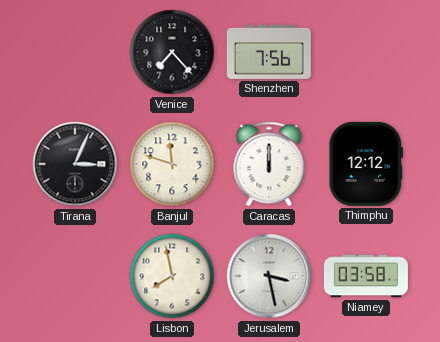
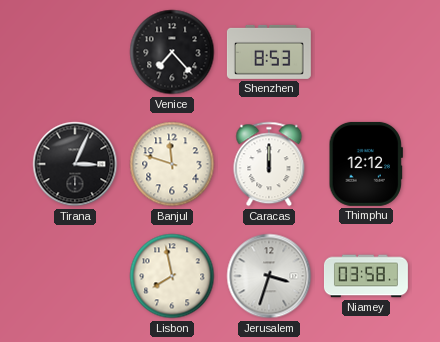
Shenzhen: 7:56 -> 8:53
Jerusalem: 3:28 -> 3:33
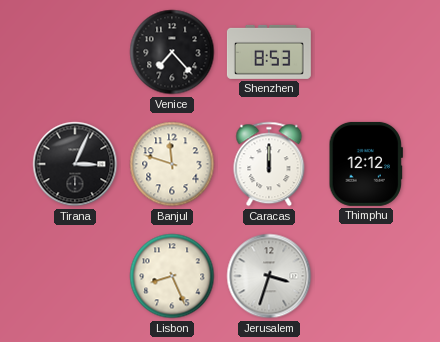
Lisbon: 7:58 -> 8:26
Niamey: 03:58 -> none
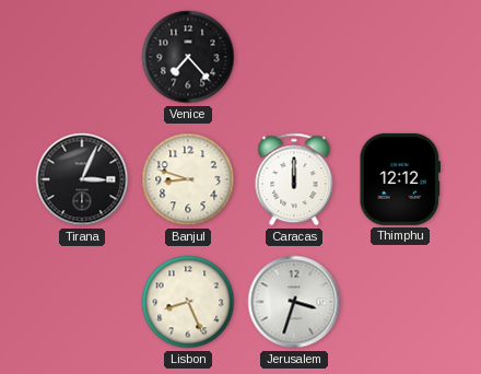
Shenzhen: 8:53 -> none
Banjul: 11:48 -> 8:48
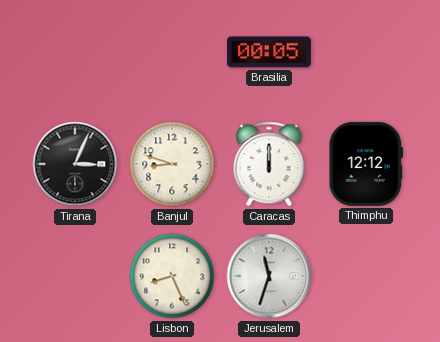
Venice: 7:23 -> none
Brasilia: none -> 00:05
Jerusalem: 3:33 -> 11:33
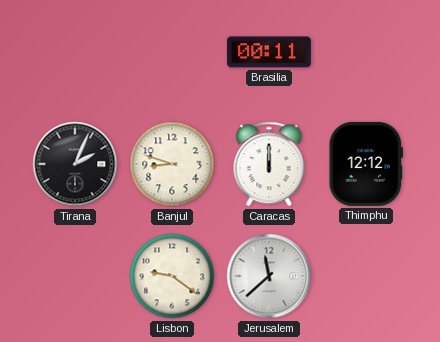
Brasilia: 00:05 -> 00:11
Tirana: 3:04 -> 2:04
Lisbon: 8:26 -> 9:21
Jerusalem: 11:33 -> 11:38
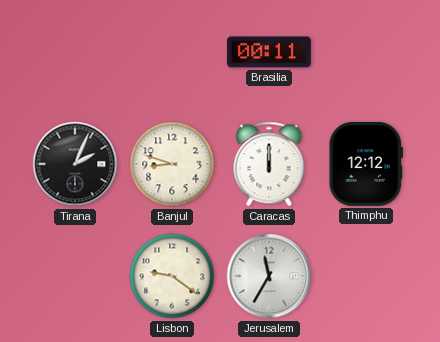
Jerusalem: 11:38 -> 11:35
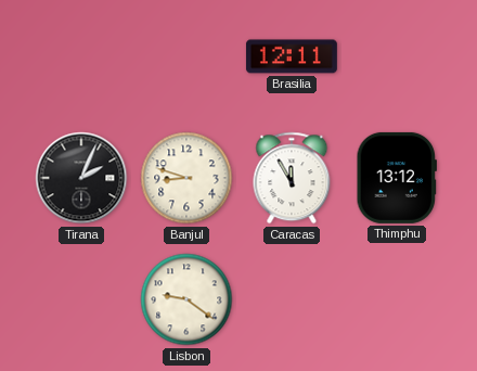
Brasilia: 00:11 -> 12:11
Caracas: 12:00 -> 11:55
Thimphu: 12:12 -> 13:12
Jerusalem: 11:35 -> none
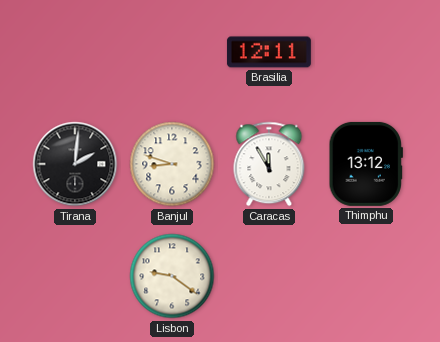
Tirana: 2:04 -> 2:01
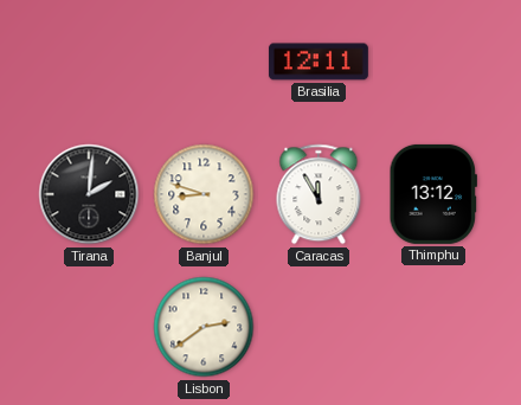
Lisbon: 9:21 -> 2:39
